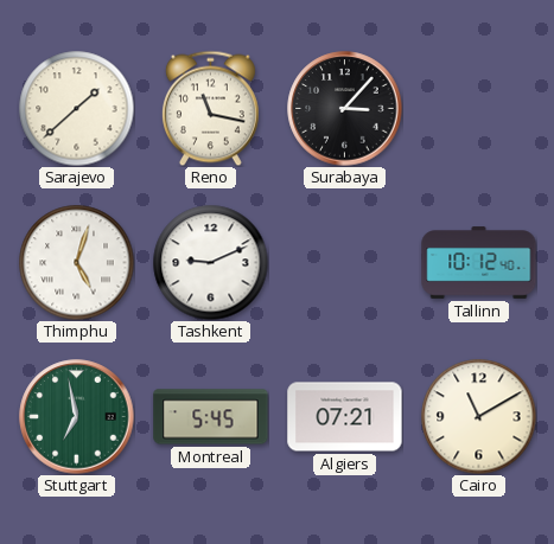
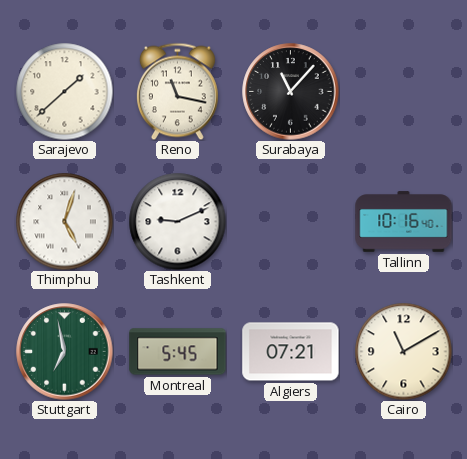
Surabaya: 3:07 -> 11:07
Tallinn: 10:12 -> 10:16
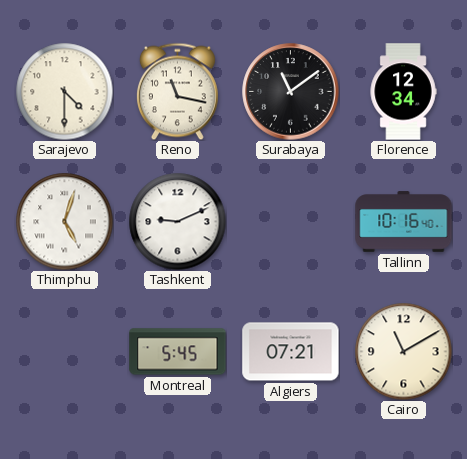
Sarajevo: 1:38 -> 4:30
Surabaya: 11:07 -> 11:09
Florence: none -> 12:34
Stuttgart: 6:58 -> none
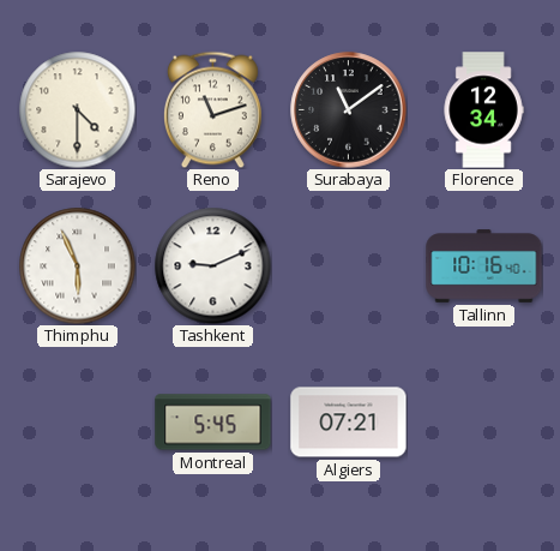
Reno: 11:17 -> 11:12
Thimphu: 5:03 -> 5:56
Cairo: 11:10 -> none
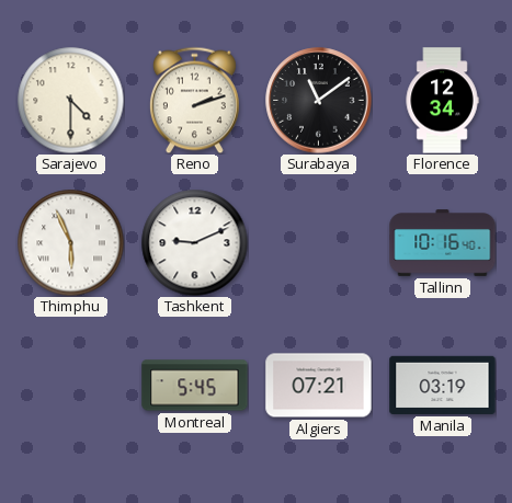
Reno: 11:12 -> 2:12
Manila: none -> 03:19
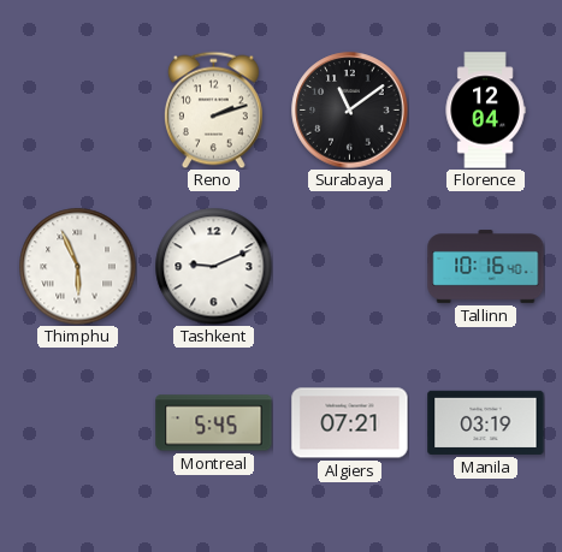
Sarajevo: 4:30 -> none
Florence: 12:34 -> 12:04
